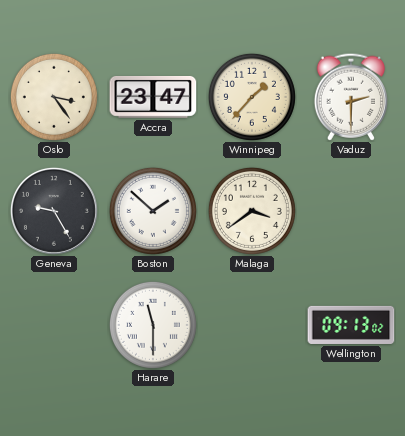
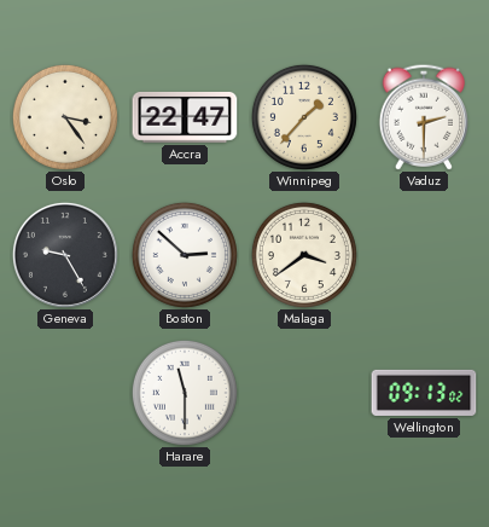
Accra: 23:47 -> 22:47
Boston: 1:52 -> 2:52
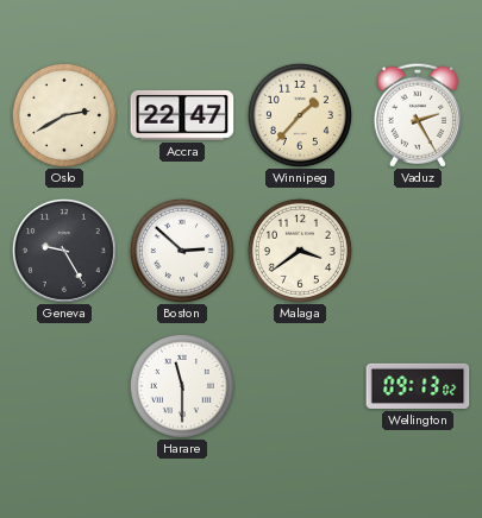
Oslo: 3:24 -> 2:40
Vaduz: 2:30 -> 2:25
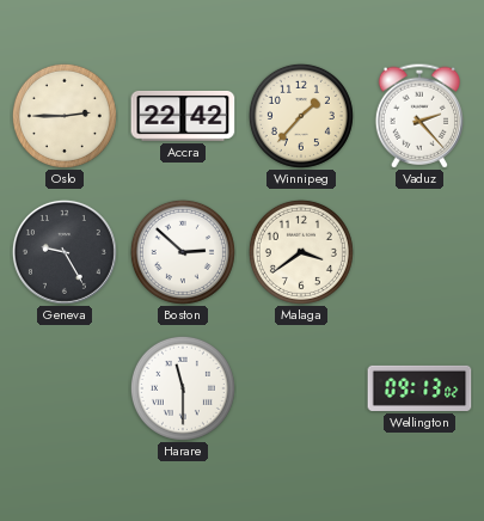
Oslo: 2:40 -> 2:45
Accra: 22:47 -> 22:42
Vaduz: 2:25 -> 2:23
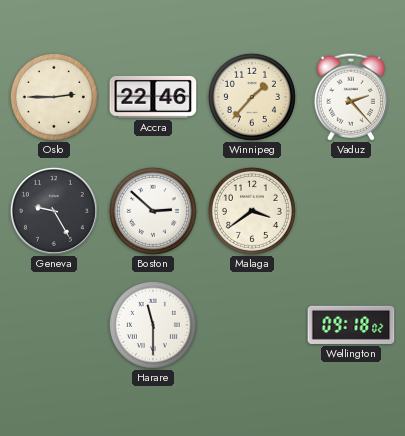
Accra: 22:42 -> 22:46
Wellington: 09:13 -> 09:18
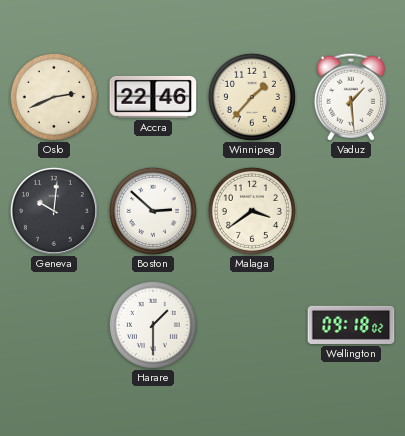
Oslo: 2:45 -> 2:41
Vaduz: 2:23 -> 1:29
Geneva: 9:25 -> 10:01
Harare: 11:30 -> 1:30
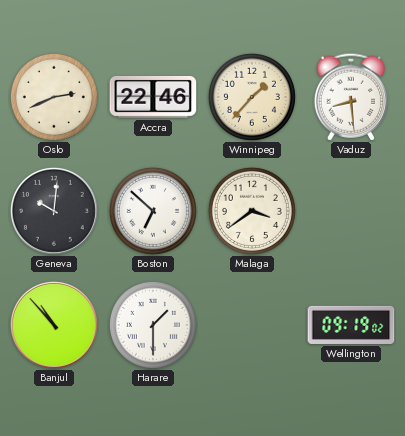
Vaduz: 1:29 -> 8:29
Boston: 2:52 -> 6:52
Banjul: none -> 10:53
Wellington: 09:18 -> 09:19
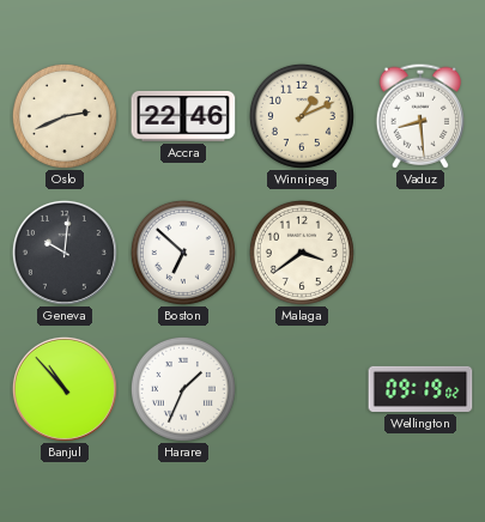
Winnipeg: 1:37 -> 1:11
Harare: 1:30 -> 1:34
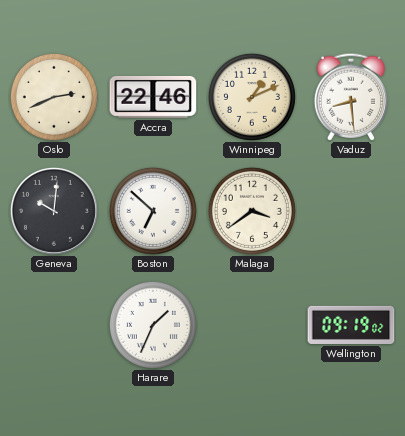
Banjul: 10:53 -> none
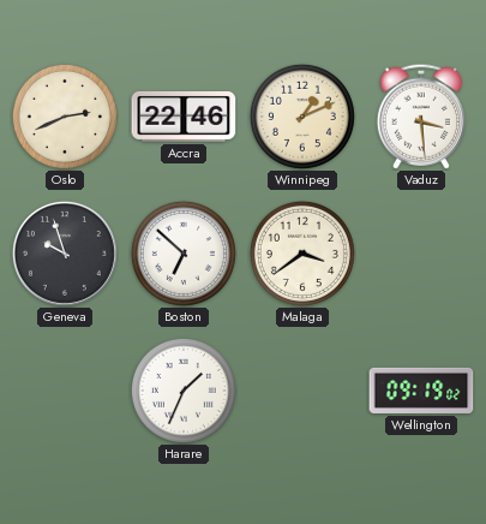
Vaduz: 8:29 -> 3:29
Geneva: 10:01 -> 9:57
